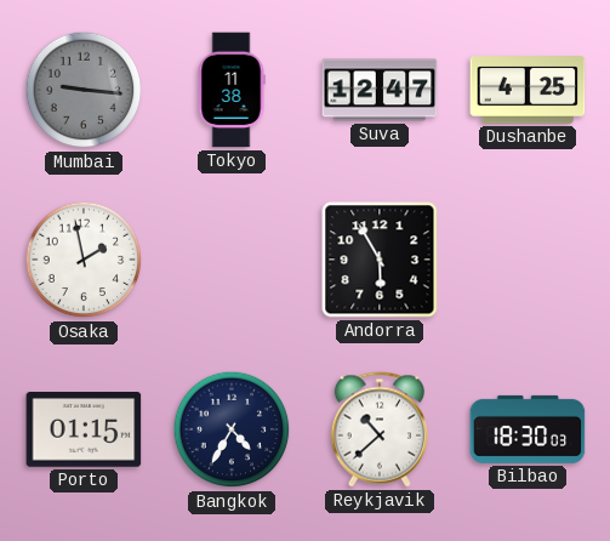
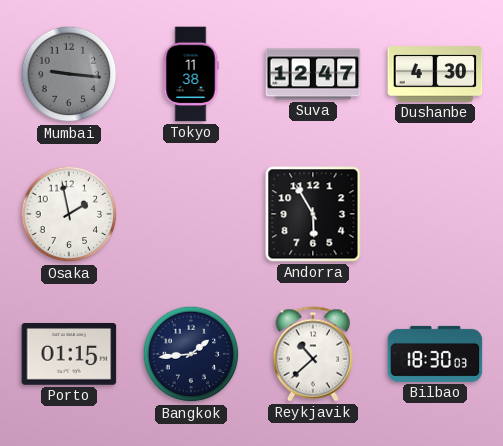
Dushanbe: 4:25 -> 4:30
Bangkok: 4:35 -> 1:44
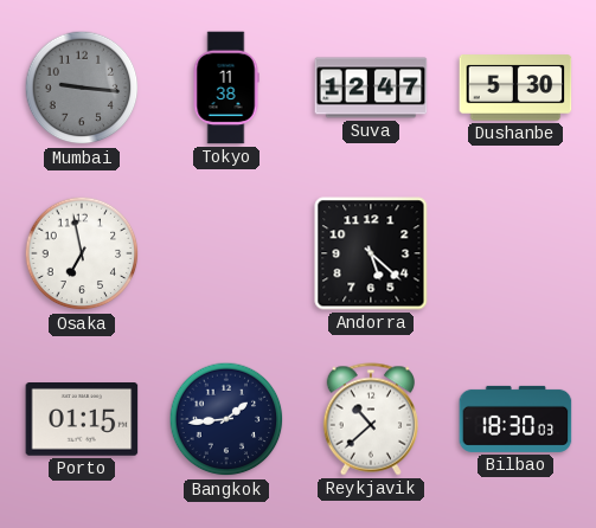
Dushanbe: 4:30 -> 5:30
Osaka: 1:58 -> 6:58
Andorra: 5:55 -> 5:22
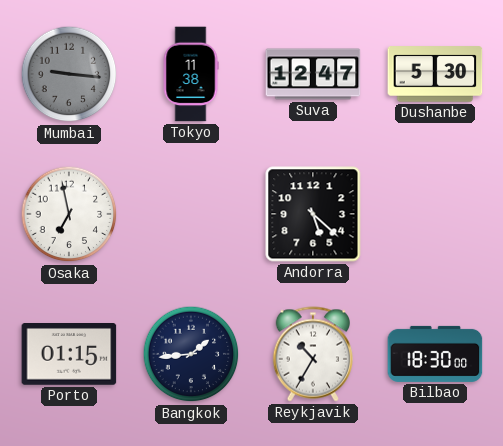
Reykjavik: 10:38 -> 10:35
Bilbao: 18:30:03 -> 18:30:00
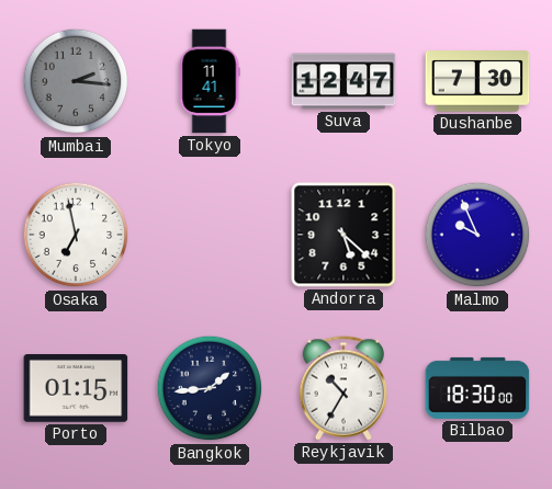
Mumbai: 9:16 -> 2:16
Tokyo: 11:38 -> 11:41
Dushanbe: 5:30 -> 7:30
Malmo: none -> 9:56
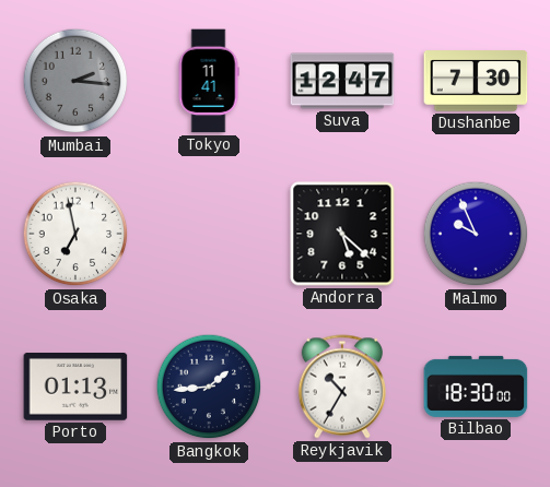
Porto: 01:15 -> 01:13
